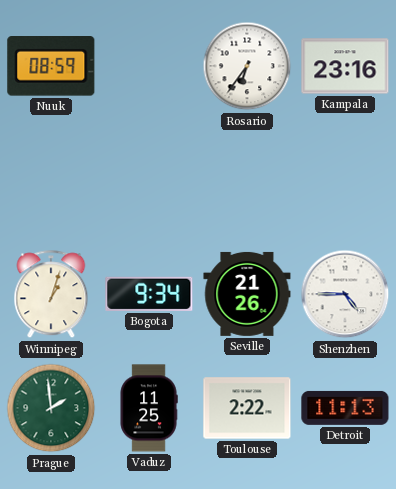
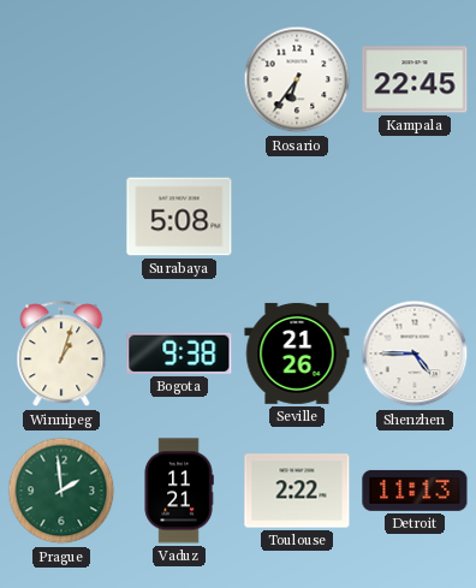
Nuuk: 08:59 -> none
Kampala: 23:16 -> 22:45
Surabaya: none -> 5:08
Bogota: 9:34 -> 9:38
Vaduz: 11:25 -> 11:21
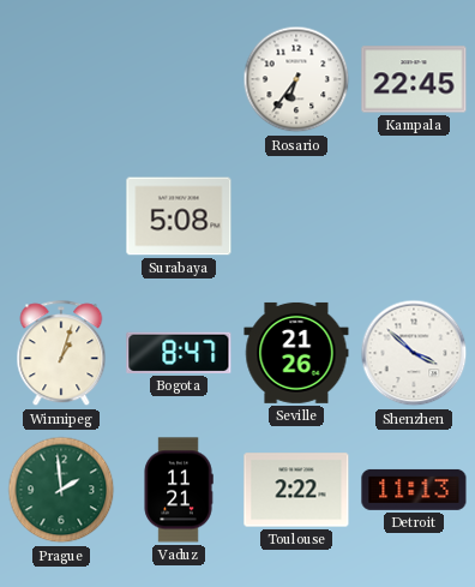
Bogota: 9:38 -> 8:47
Shenzhen: 4:45 -> 3:52
